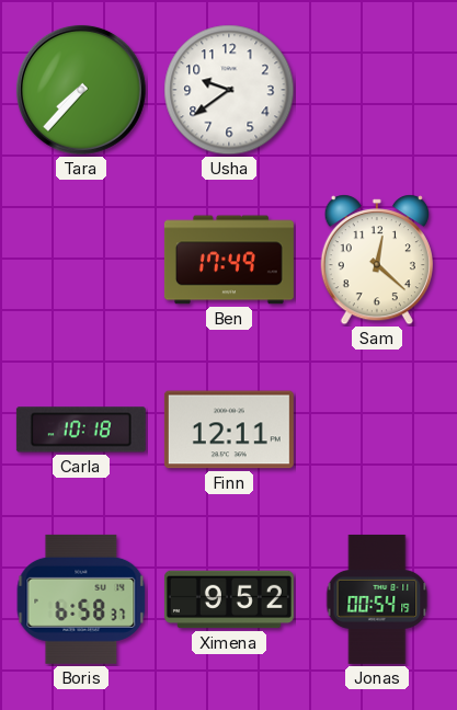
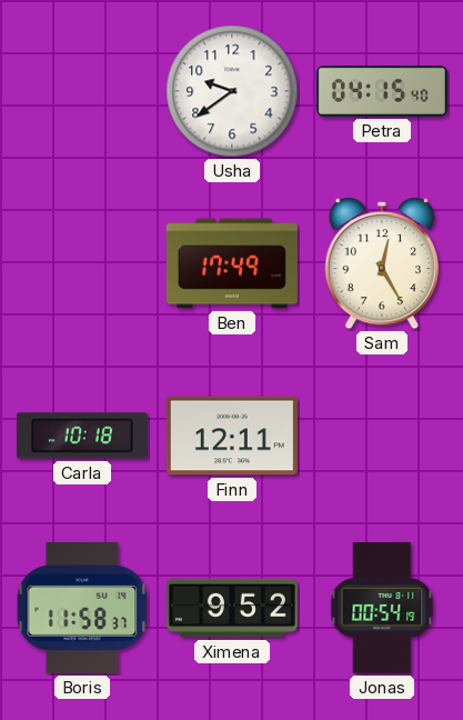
Tara: 7:37 -> none
Petra: none -> 04:15
Sam: 12:22 -> 12:25
Boris: 6:58 -> 11:58
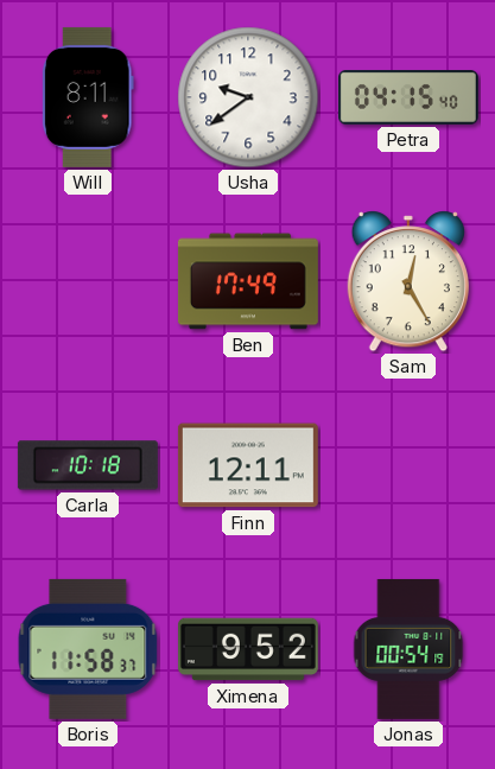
Will: none -> 8:11
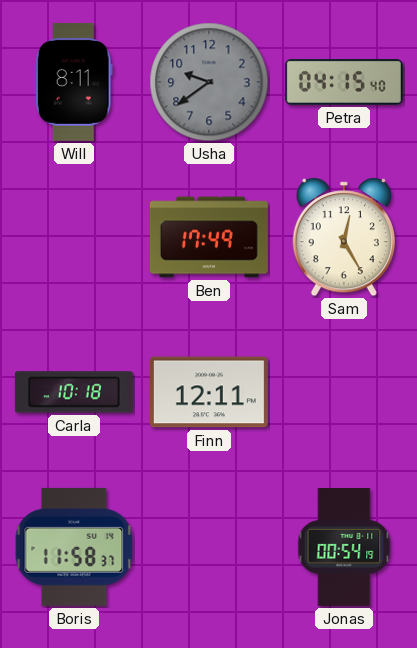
Usha dial: white -> grey
Ximena: 9:52 -> none
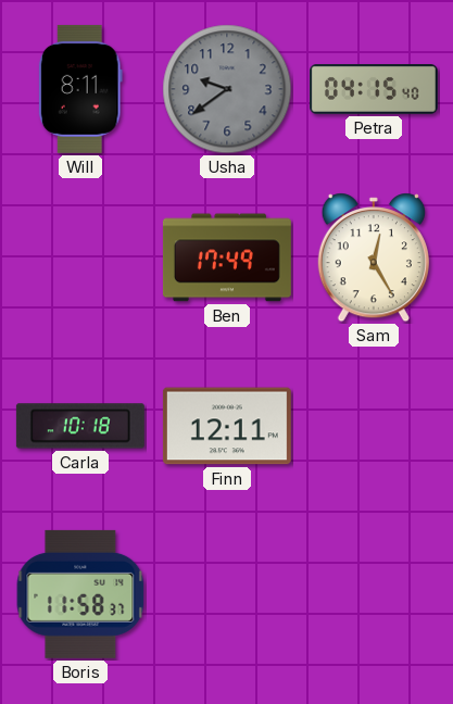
Jonas: 00:54 -> none
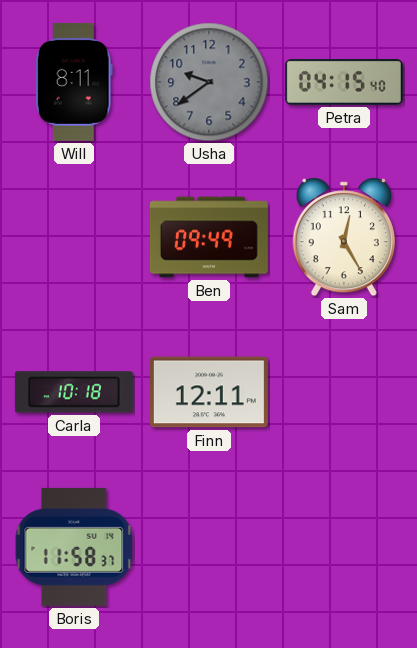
Ben: 17:49 -> 09:49
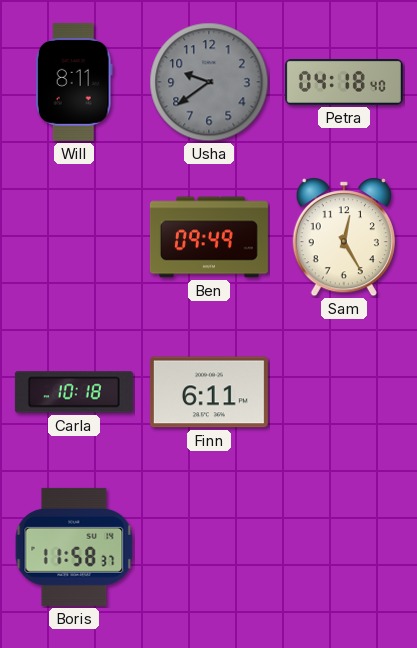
Petra: 04:15 -> 04:18
Finn: 12:11 -> 6:11
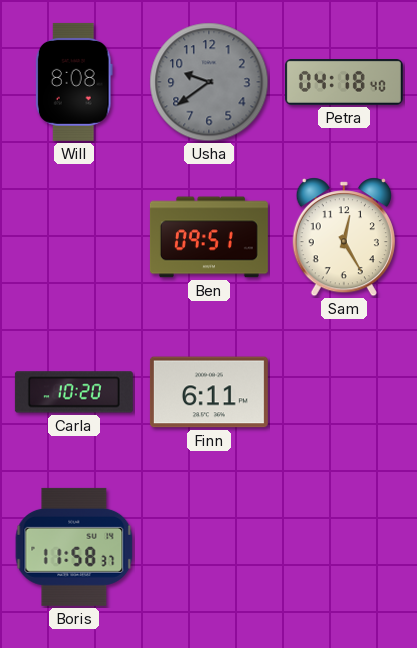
Will: 8:11 -> 8:08
Ben: 09:49 -> 09:51
Carla: 10:18 -> 10:20
